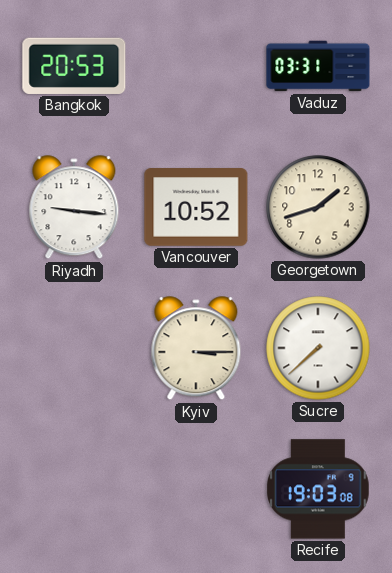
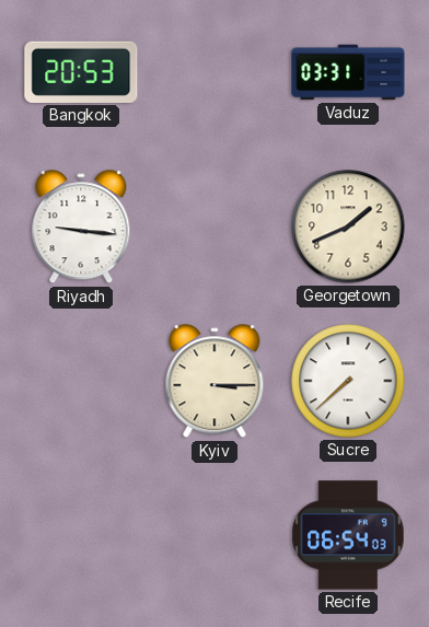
Vancouver: 10:52 -> none
Georgetown: 1:42 -> 1:41
Recife: 19:03 -> 06:54
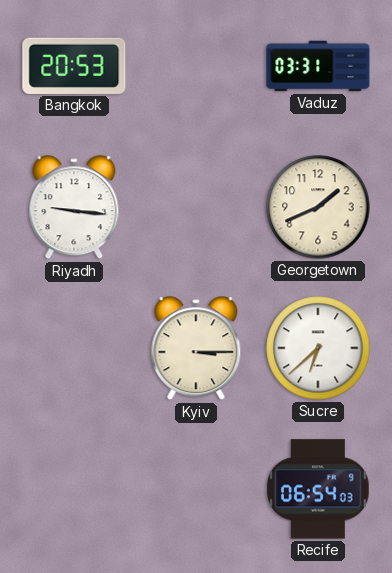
Sucre: 7:38 -> 6:38
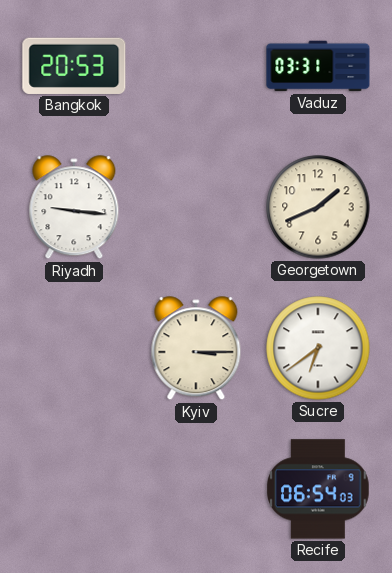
Sucre: 6:38 -> 6:39
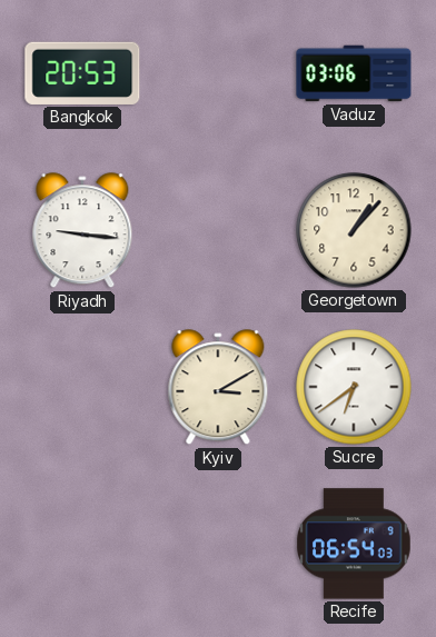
Vaduz: 03:31 -> 03:06
Georgetown: 1:41 -> 1:07
Kyiv: 3:15 -> 3:10
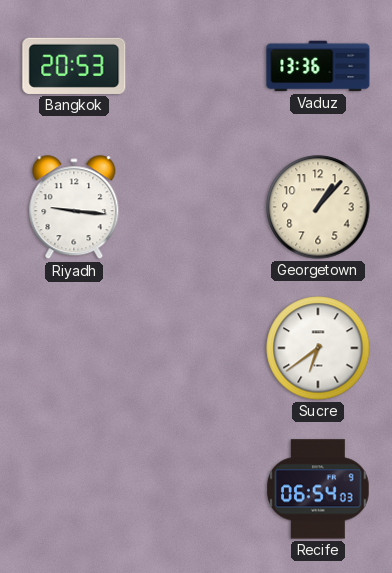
Vaduz: 03:06 -> 13:36
Kyiv: 3:10 -> none
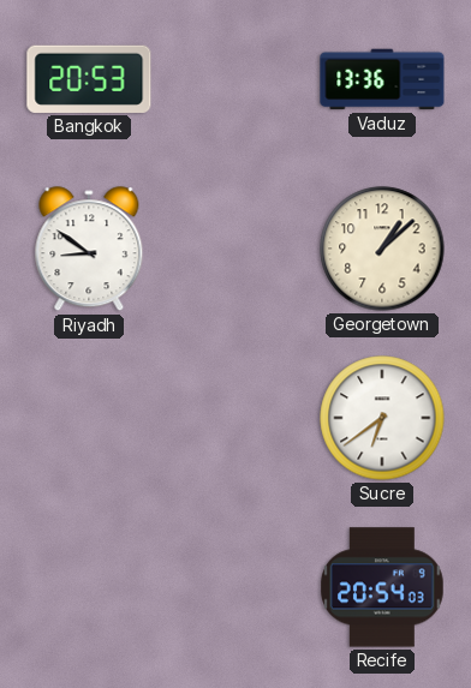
Riyadh: 9:16 -> 8:51
Georgetown: 1:07 -> 1:08
Recife: 06:54 -> 20:54
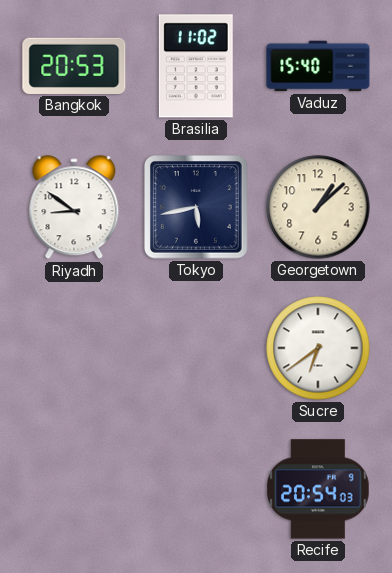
Brasilia: none -> 11:02
Vaduz: 13:36 -> 15:40
Tokyo: none -> 5:43
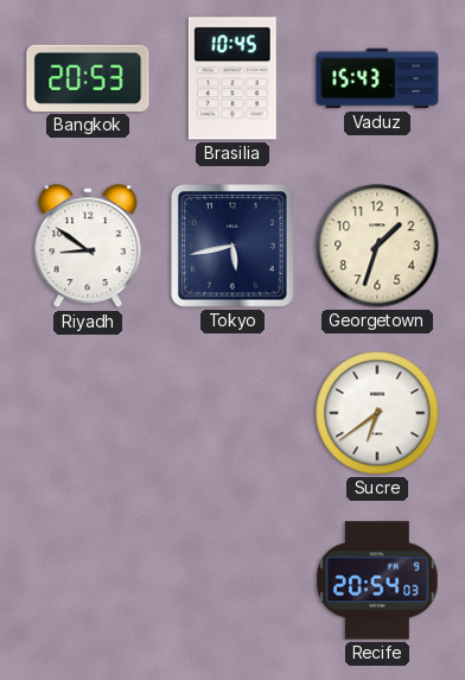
Brasilia: 11:02 -> 10:45
Vaduz: 15:40 -> 15:43
Georgetown: 1:08 -> 1:33
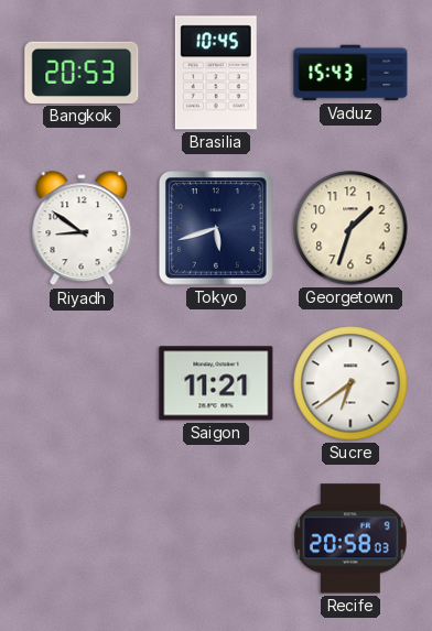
Tokyo: 5:43 -> 5:42
Saigon: none -> 11:21
Recife: 20:54 -> 20:58
